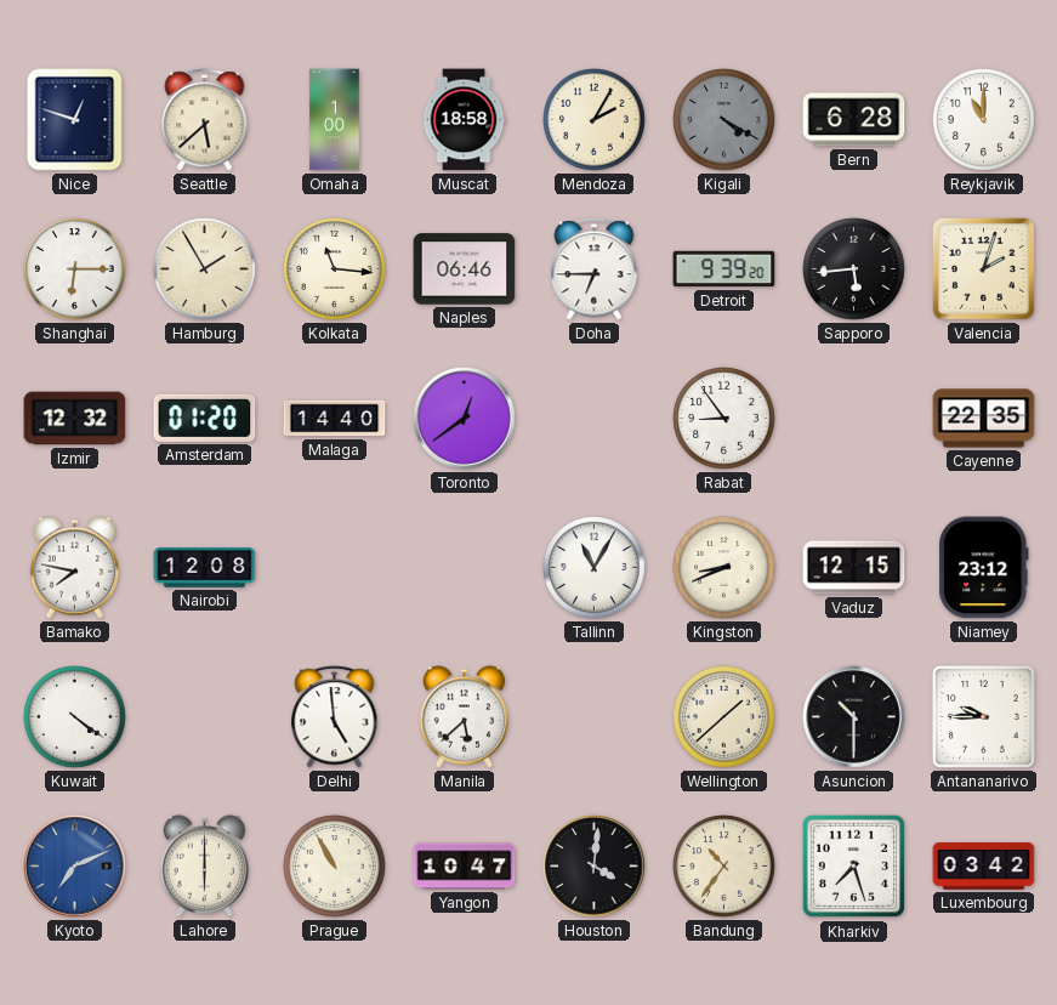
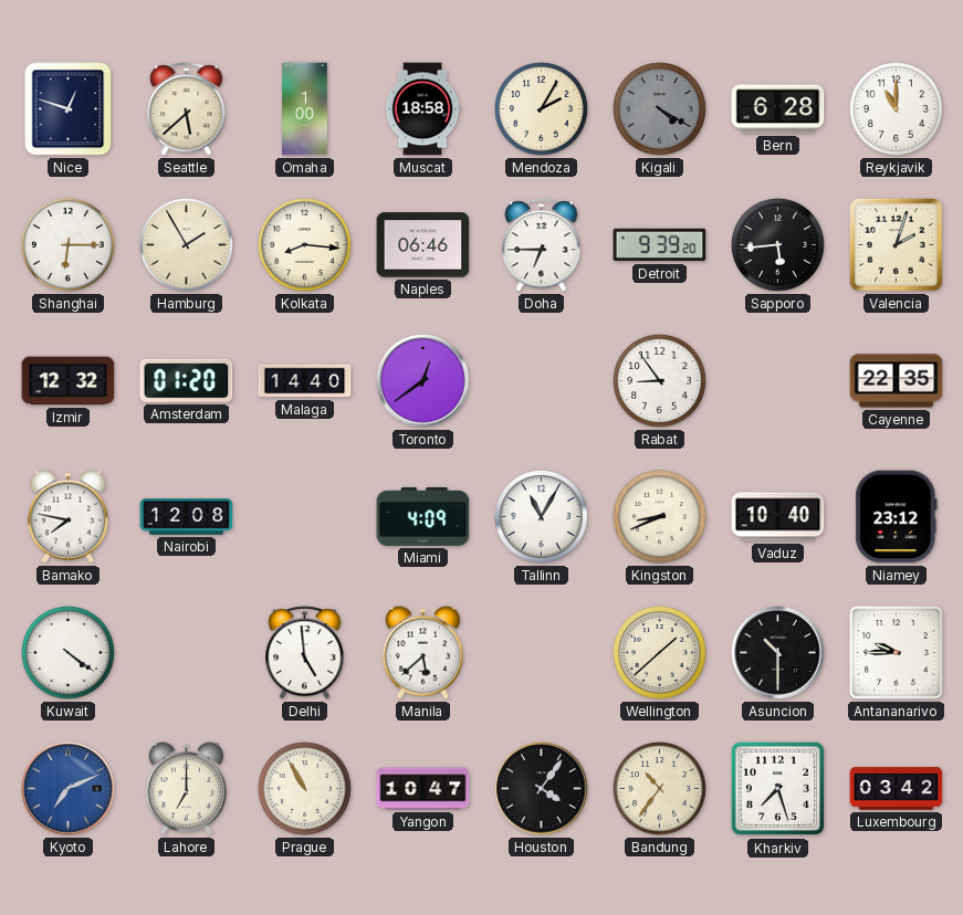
Kolkata: 11:16 -> 8:16
Miami: none -> 4:09
Vaduz: 12:15 -> 10:40
Lahore: 6:00 -> 7:00
Houston: 4:01 -> 4:06
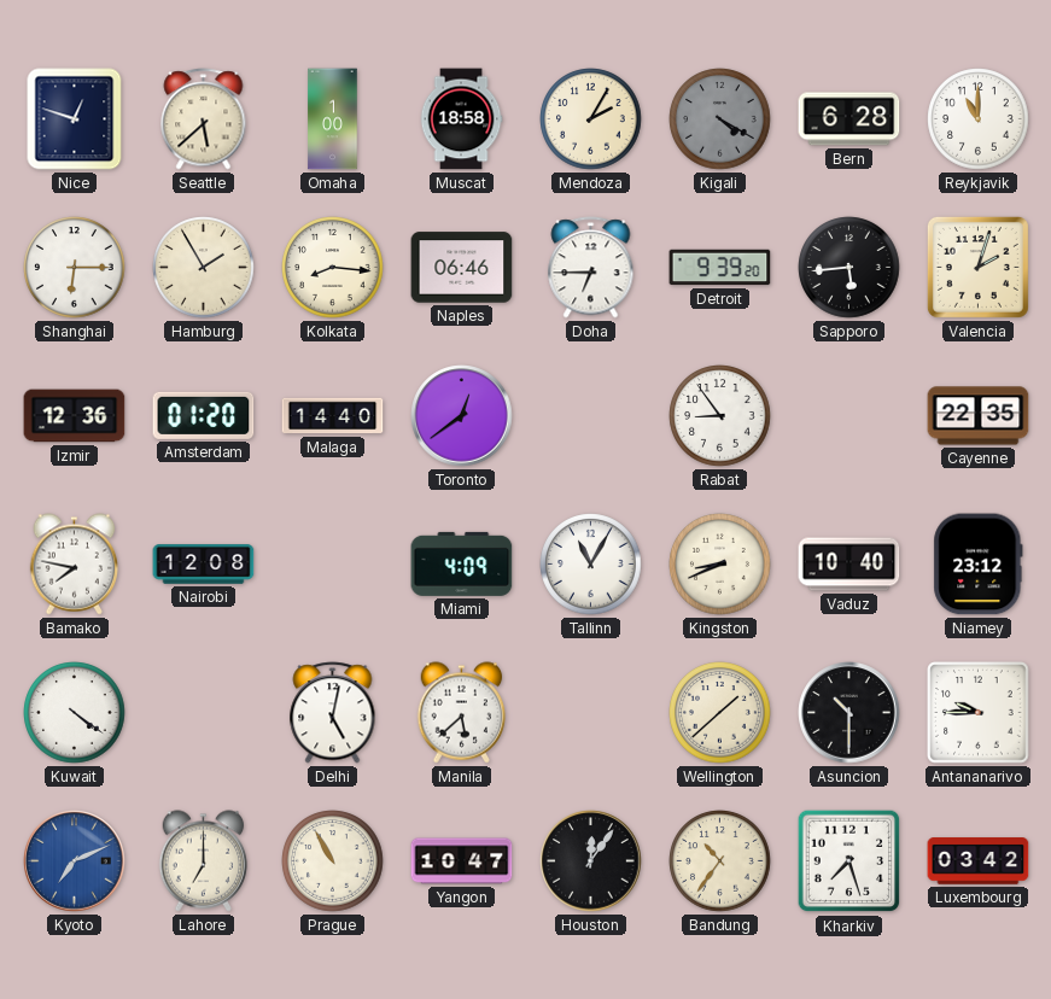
Izmir: 12:32 -> 12:36
Delhi: 4:59 -> 5:02
Houston: 4:06 -> 12:06
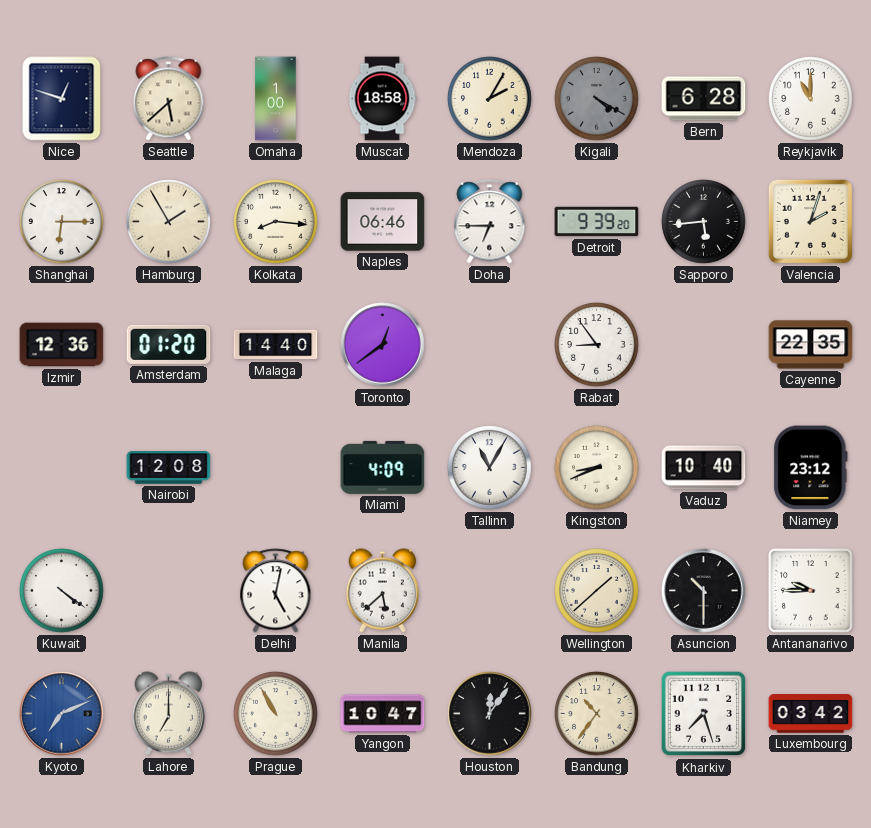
Bamako: 7:47 -> none
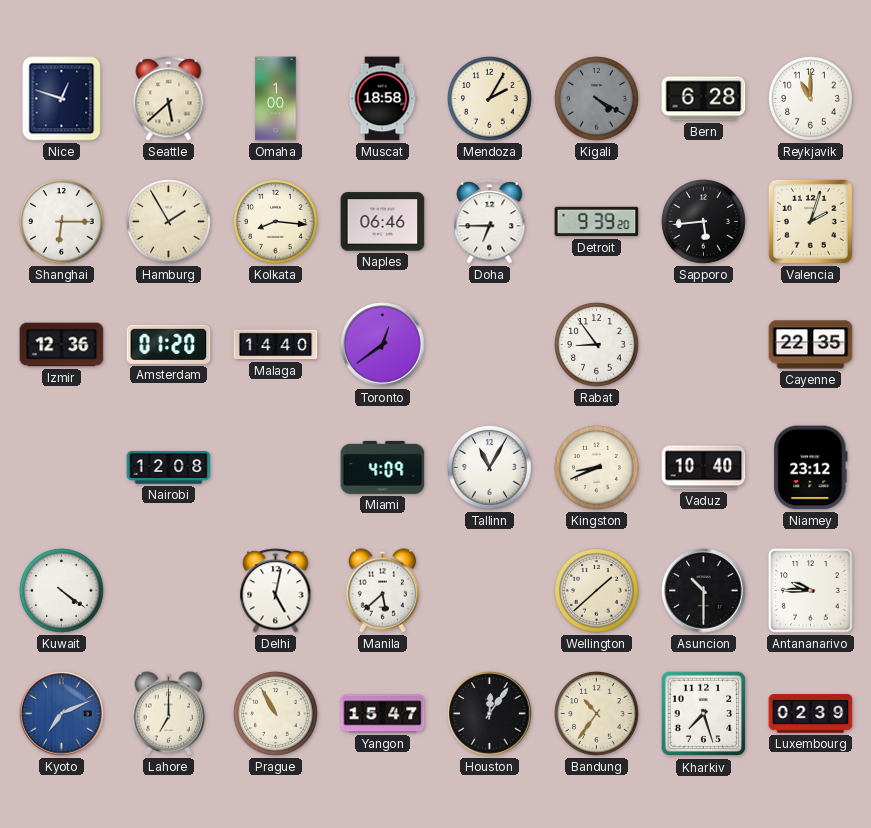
Yangon: 10:47 -> 15:47
Luxembourg: 03:42 -> 02:39
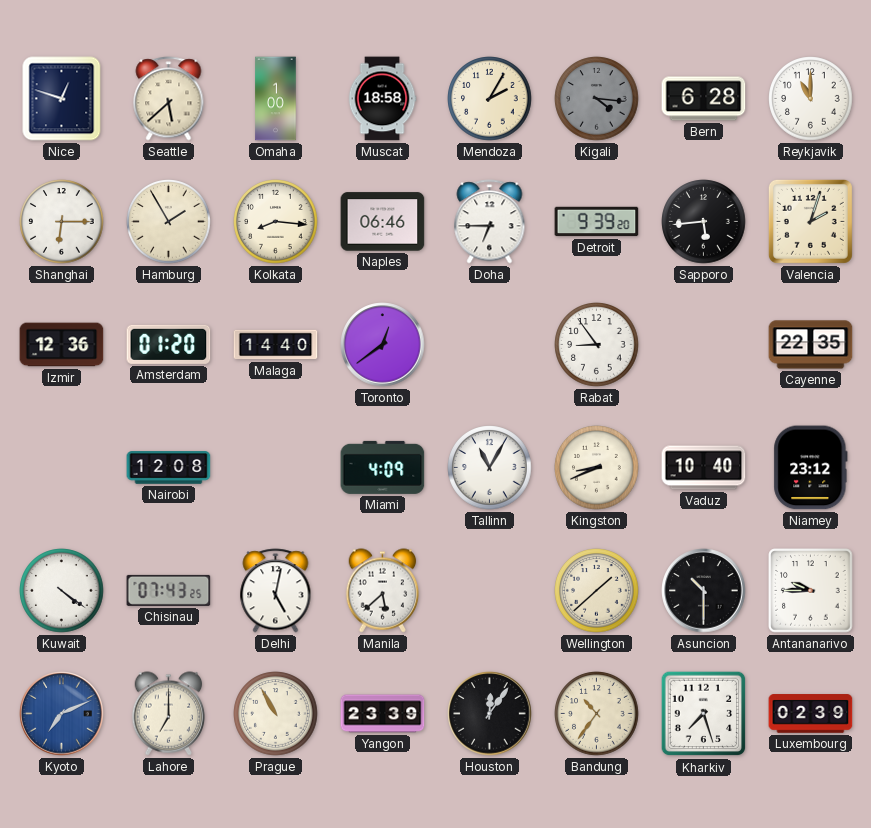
Kigali: 4:20 -> 4:16
Chisinau: none -> 07:43
Yangon: 15:47 -> 23:39
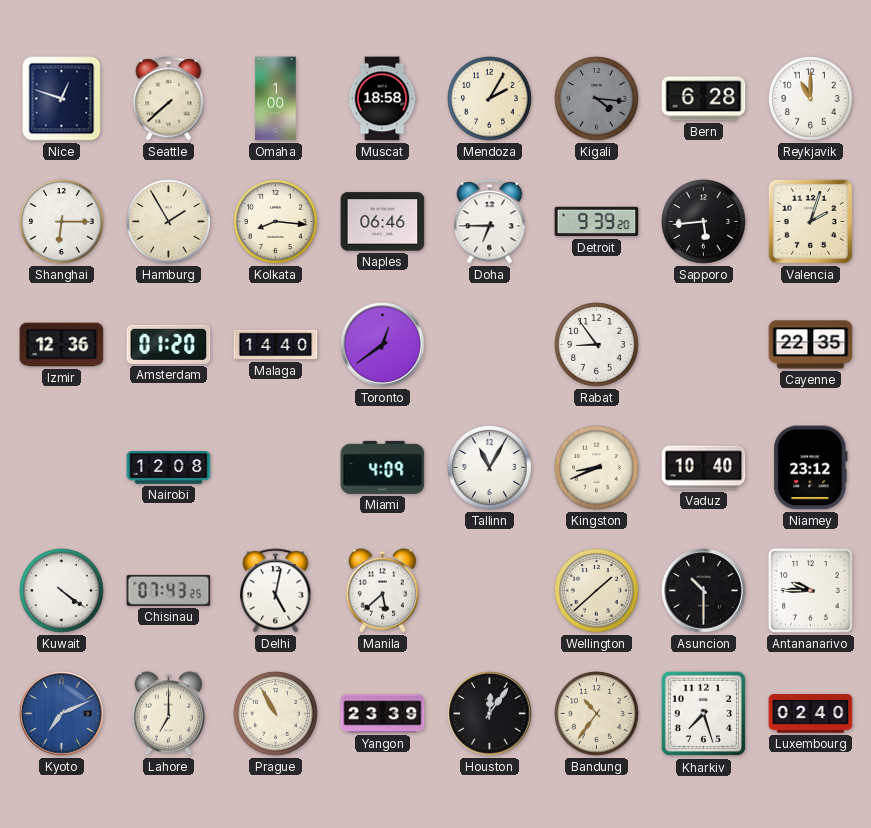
Seattle: 5:38 -> 7:38
Luxembourg: 02:39 -> 02:40
